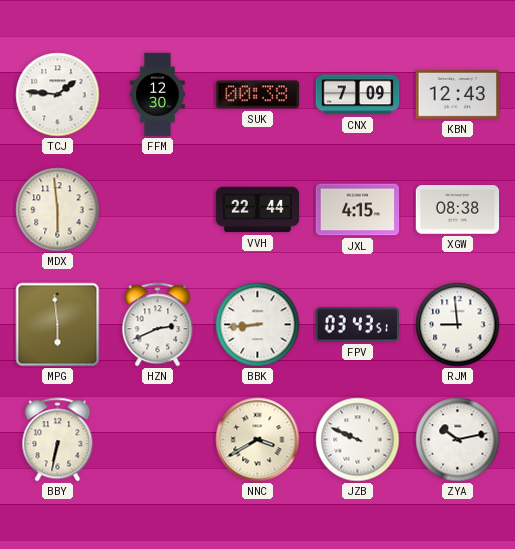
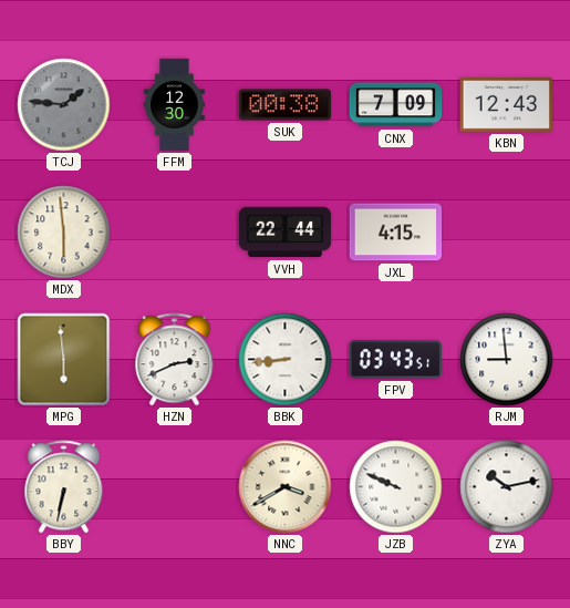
TCJ dial: white -> grey
XGW: 08:38 -> none
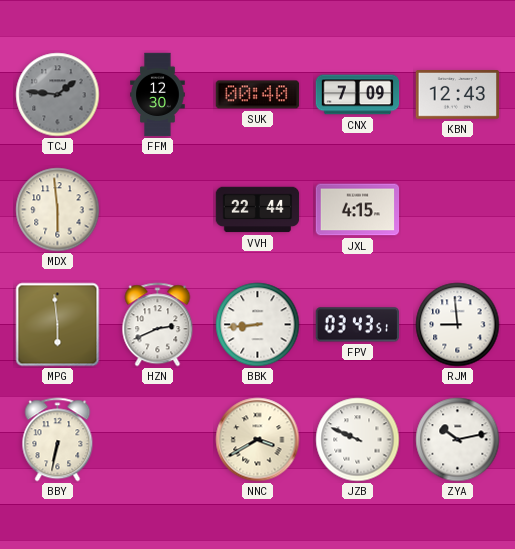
SUK: 00:38 -> 00:40
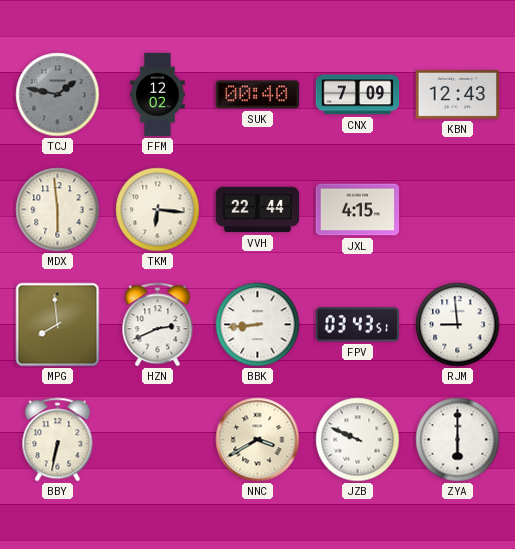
TCJ: 1:46 -> 1:47
FFM: 12:30 -> 12:02
TKM: none -> 6:16
MPG: 5:59 -> 7:59
ZYA: 10:13 -> 6:00
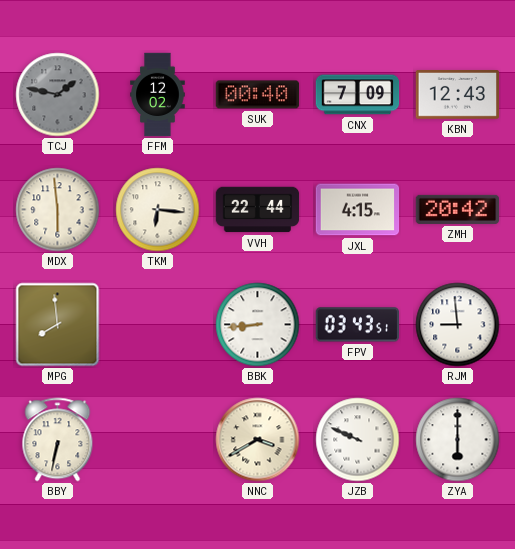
ZMH: none -> 20:42
HZN: 2:41 -> none
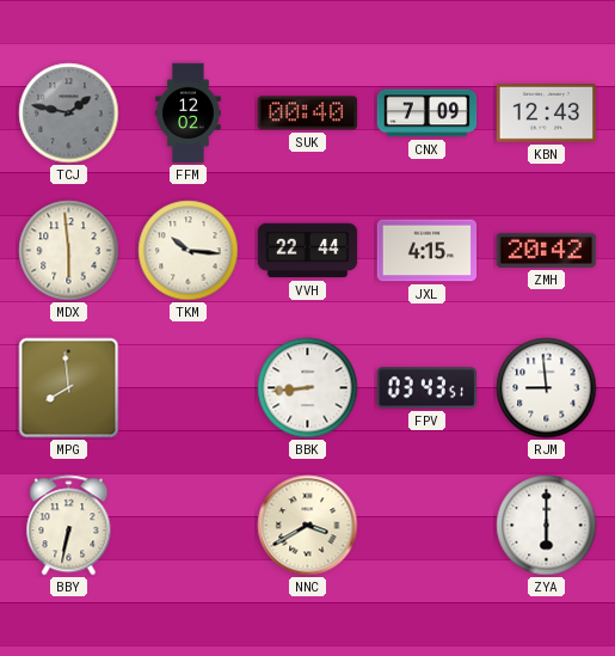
TKM: 6:16 -> 10:16
JZB: 9:49 -> none
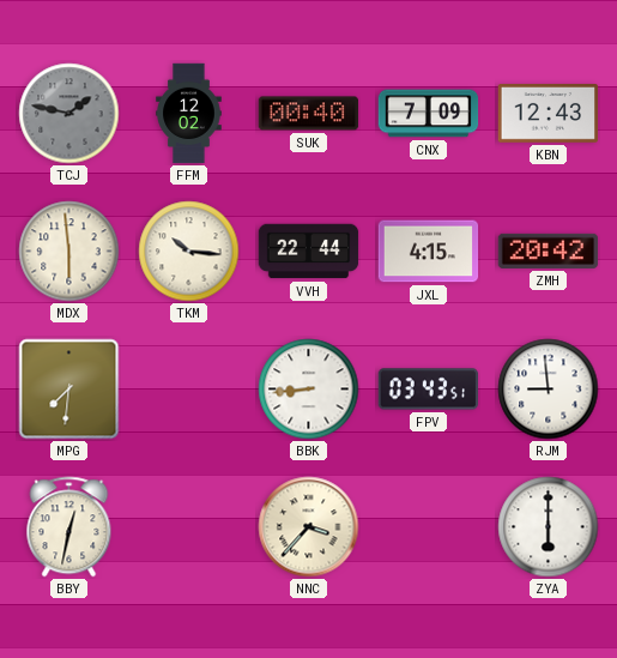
MPG: 7:59 -> 7:31
BBY: 6:32 -> 12:32
NNC: 3:40 -> 3:37
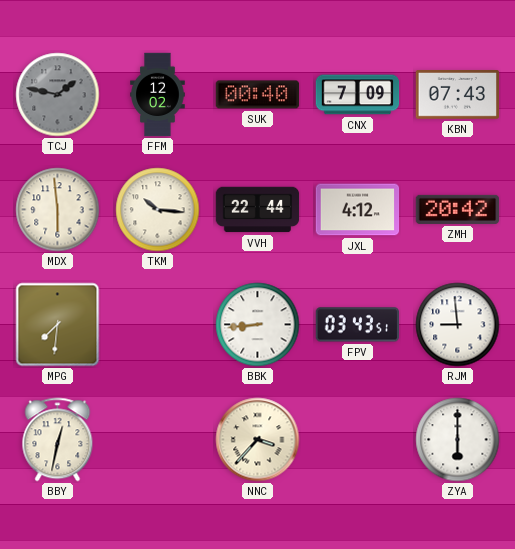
KBN: 12:43 -> 07:43
JXL: 4:15 -> 4:12
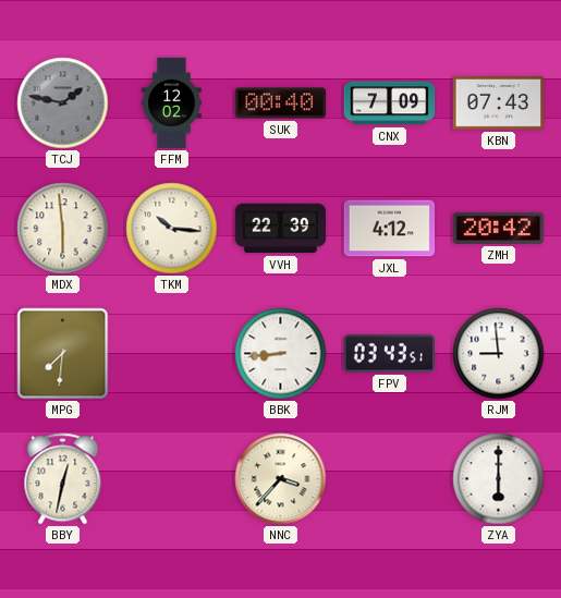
VVH: 22:44 -> 22:39
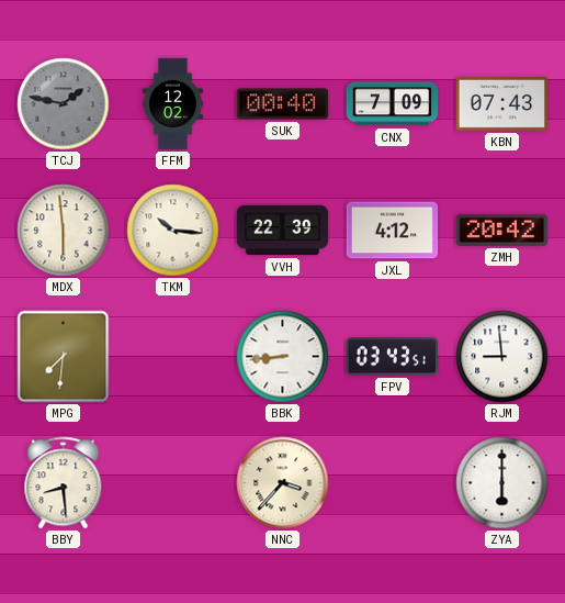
BBY: 12:32 -> 8:29
